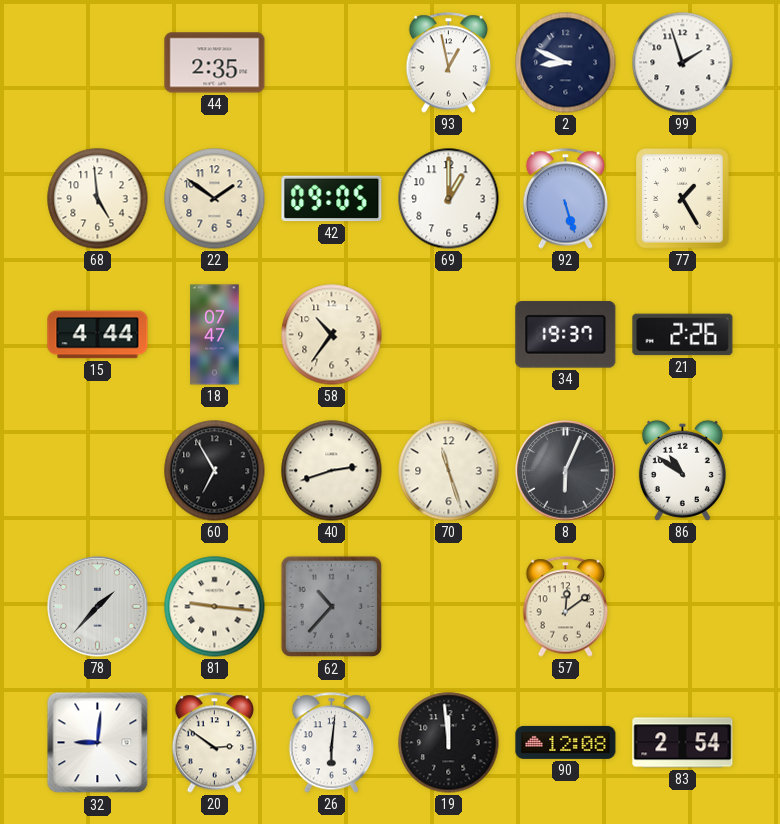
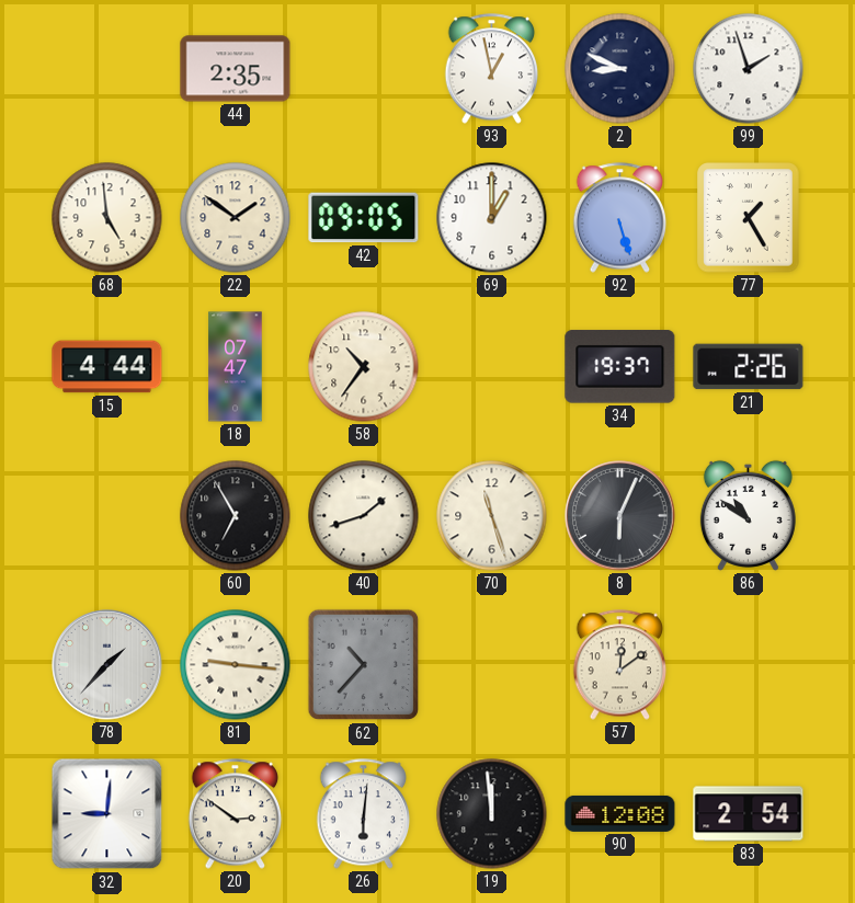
40: 2:42 -> 1:42
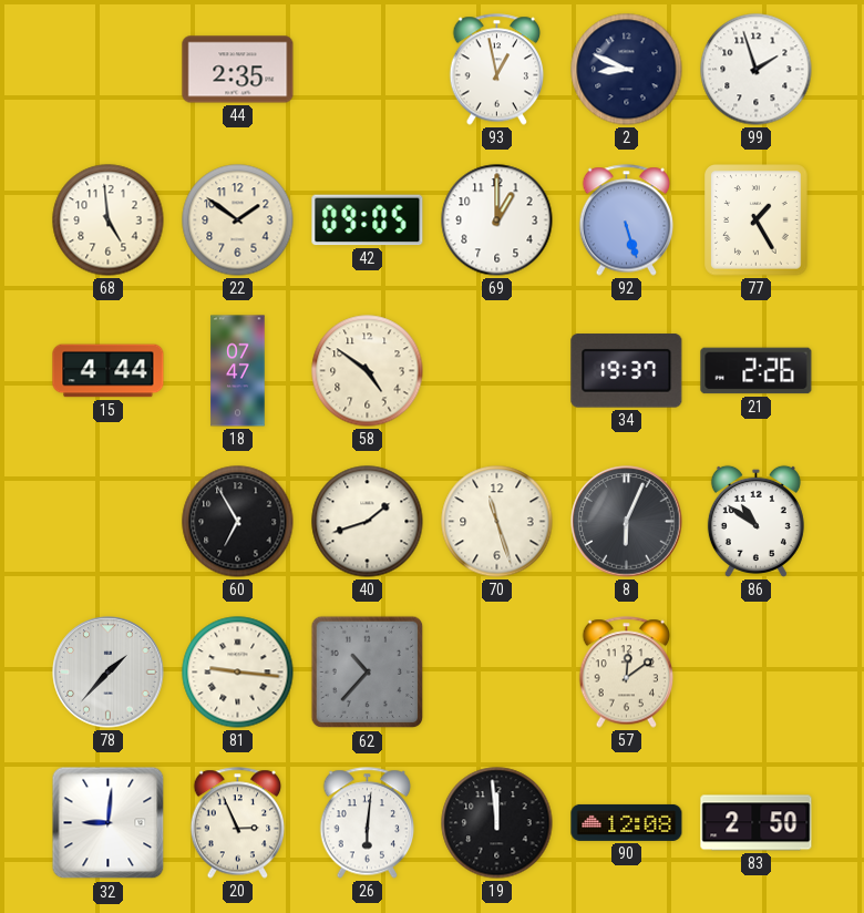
58: 10:36 -> 4:51
20: 2:51 -> 2:56
83: 2:54 -> 2:50
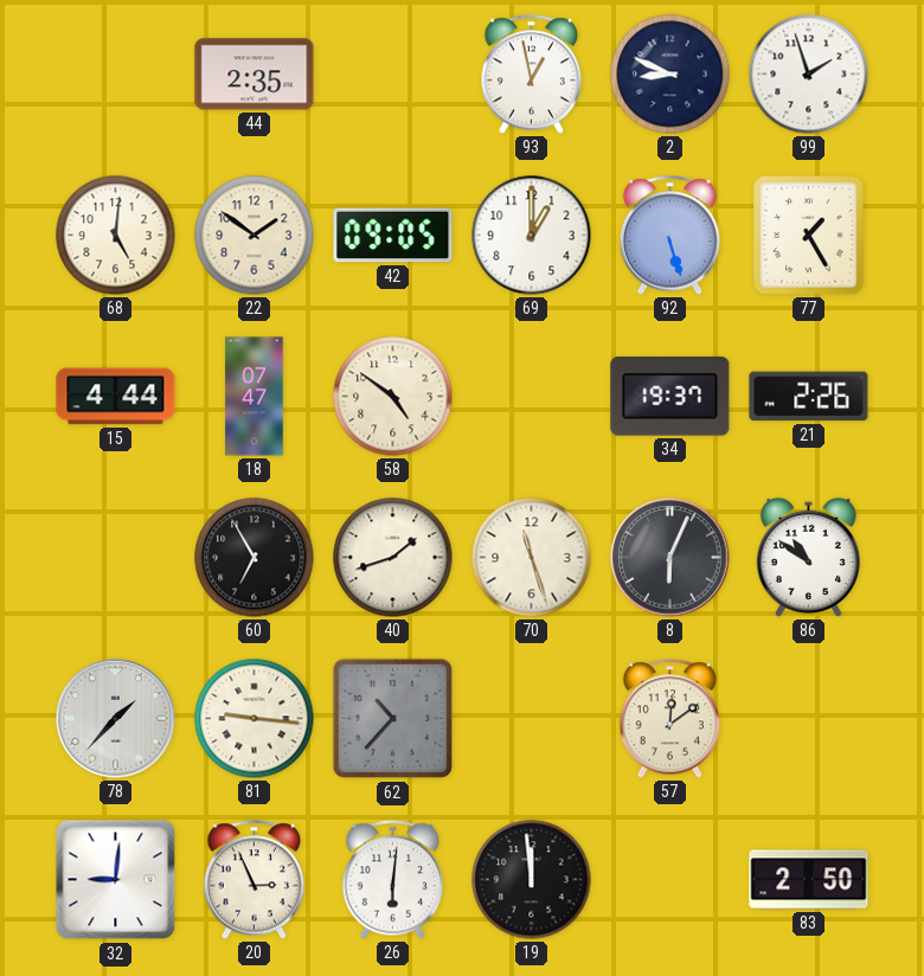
68: 4:59 -> 5:01
90: 12:08 -> none
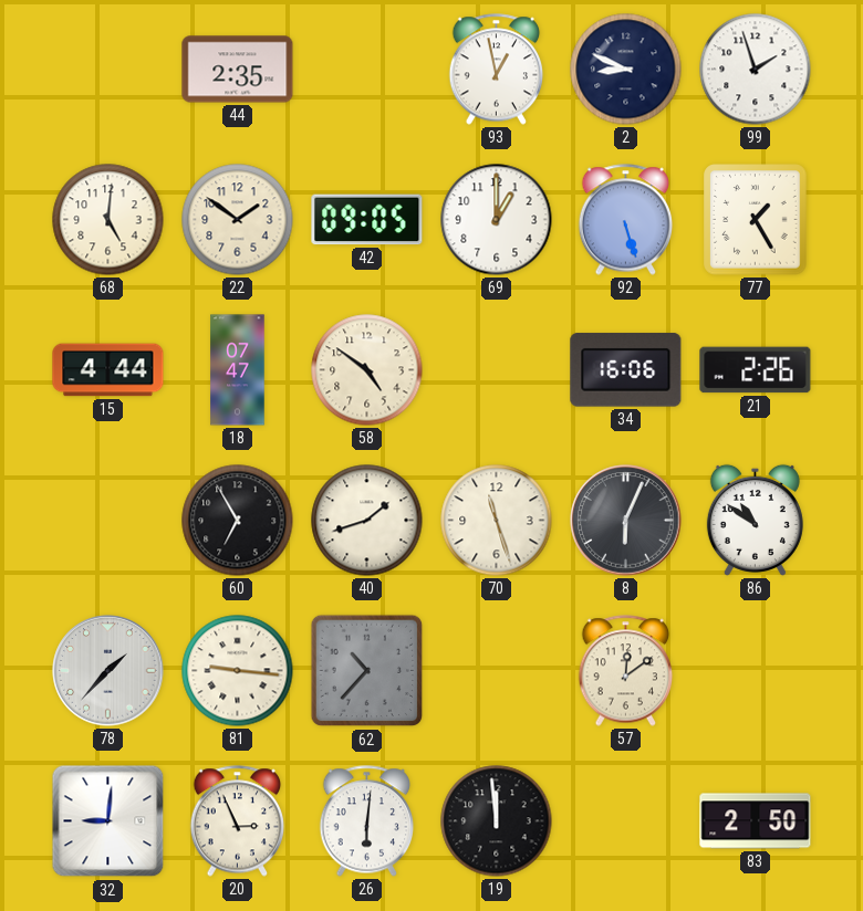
34: 19:37 -> 16:06
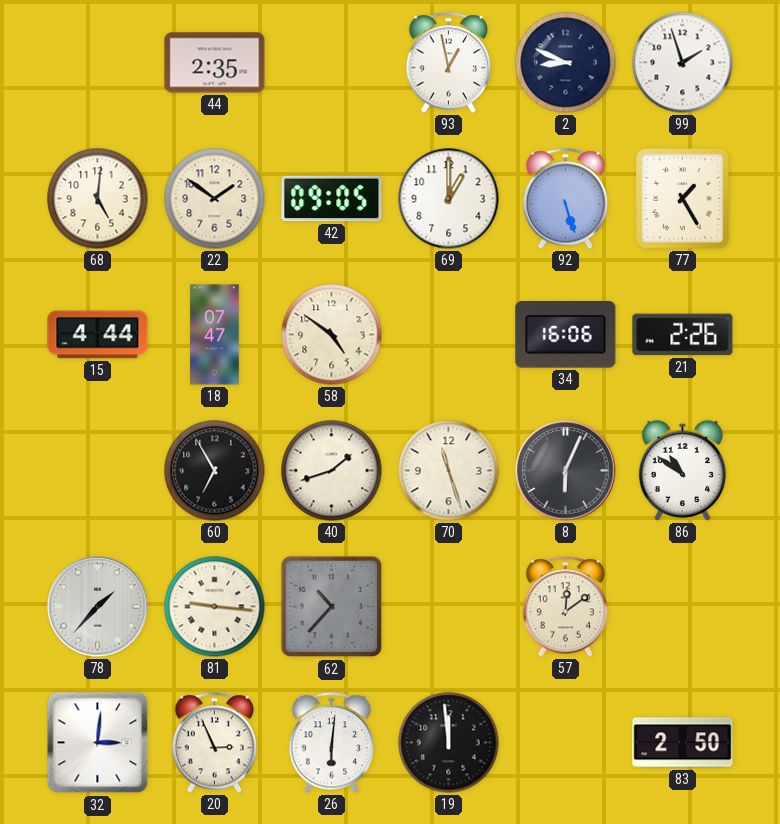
32: 9:01 -> 3:01
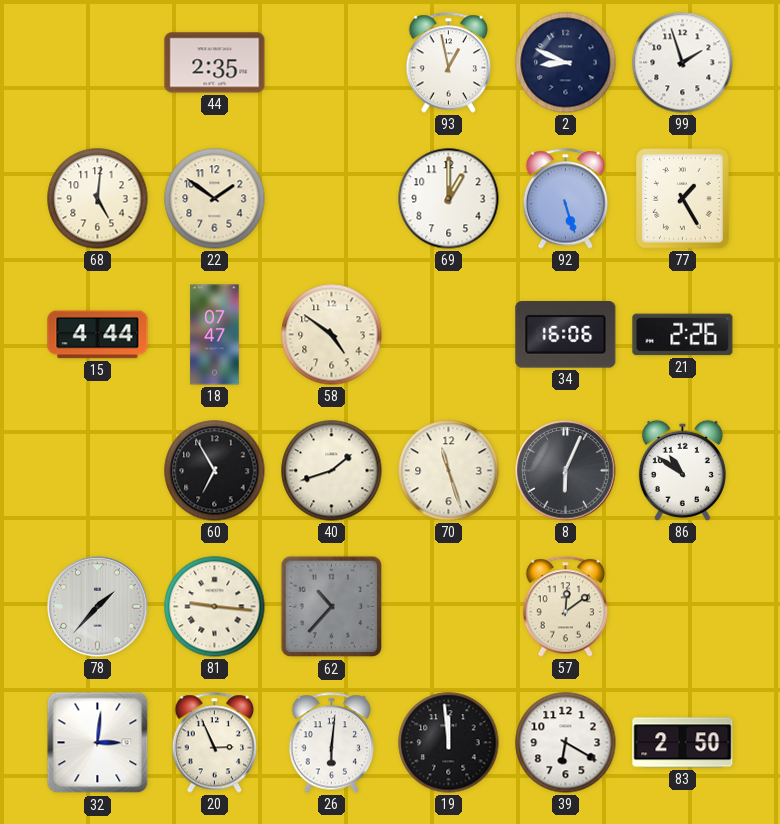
42: 09:05 -> none
39: none -> 6:20
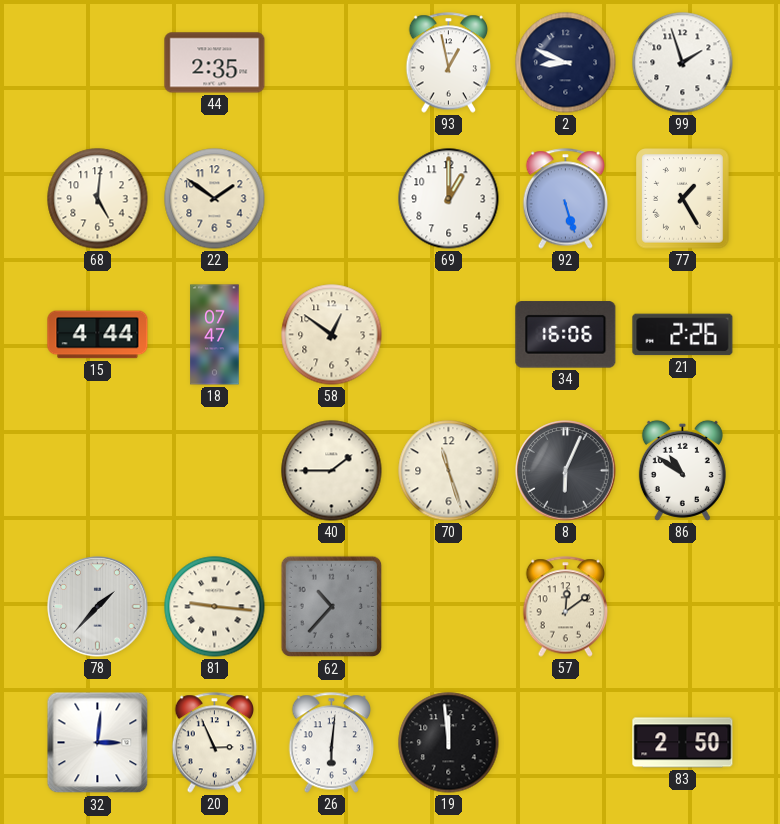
58: 4:51 -> 12:51
60: 6:55 -> none
40: 1:42 -> 1:45
39: 6:20 -> none
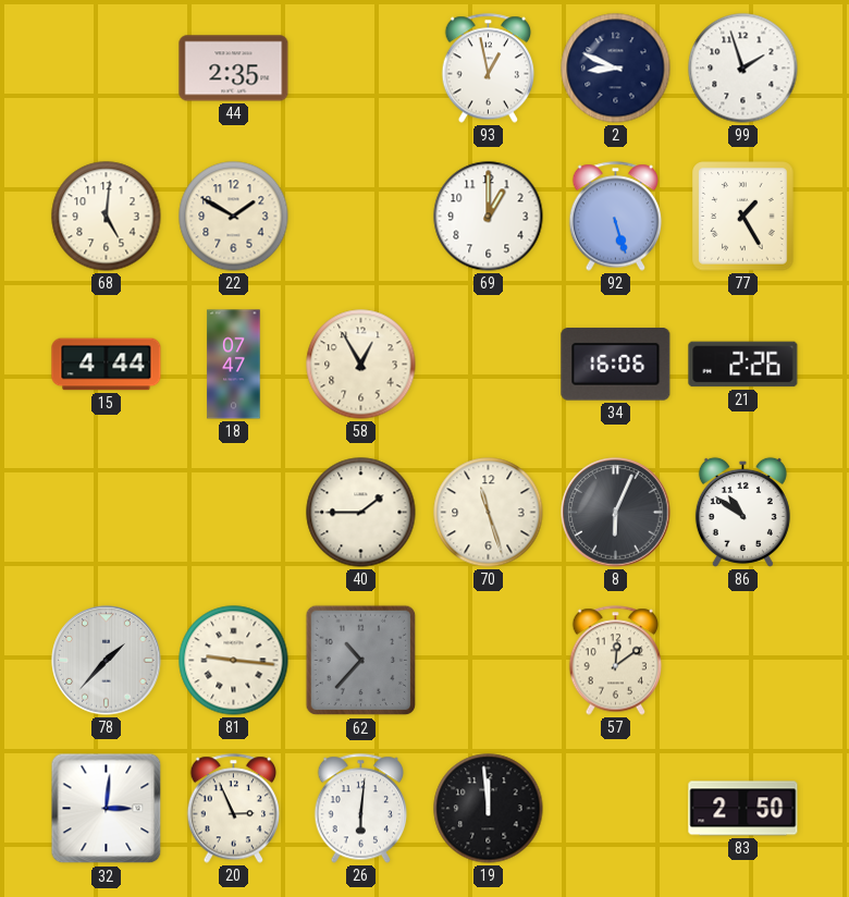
22: 1:51 -> 1:50
58: 12:51 -> 12:55
